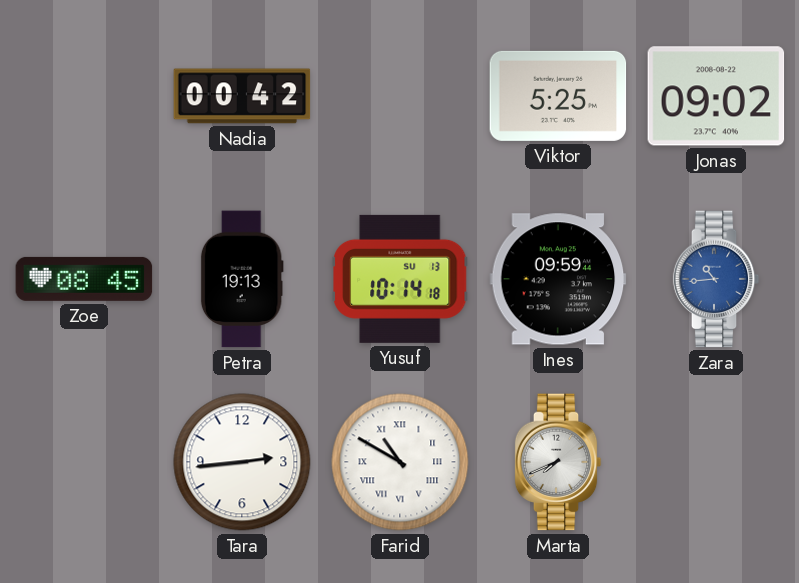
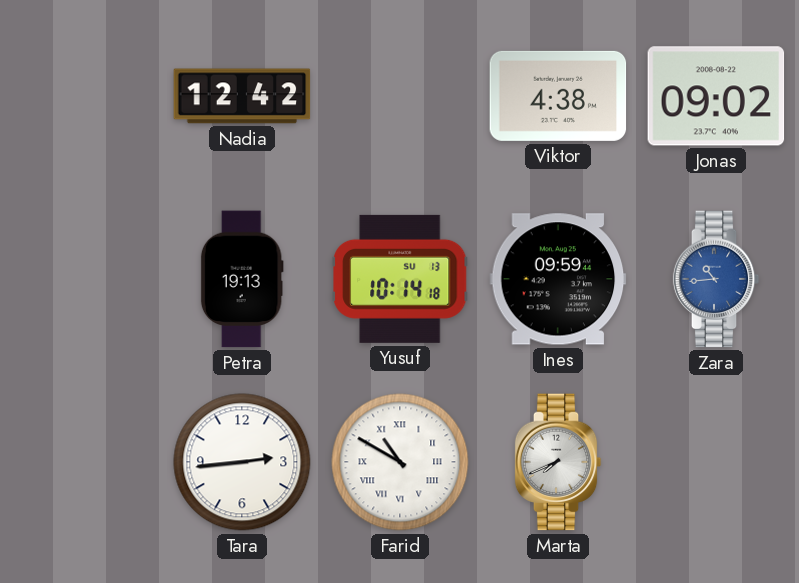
Nadia: 00:42 -> 12:42
Viktor: 5:25 -> 4:38
Zoe: 08:45 -> none
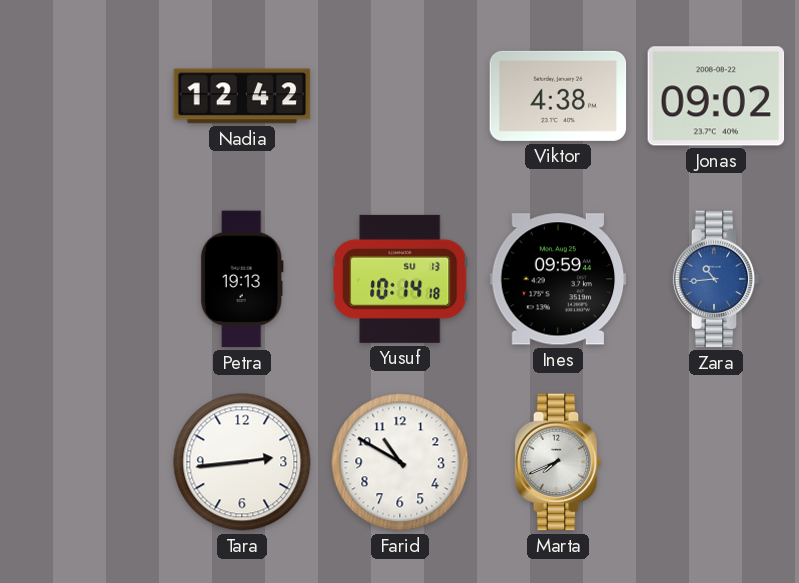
Farid numerals: Roman -> Arabic
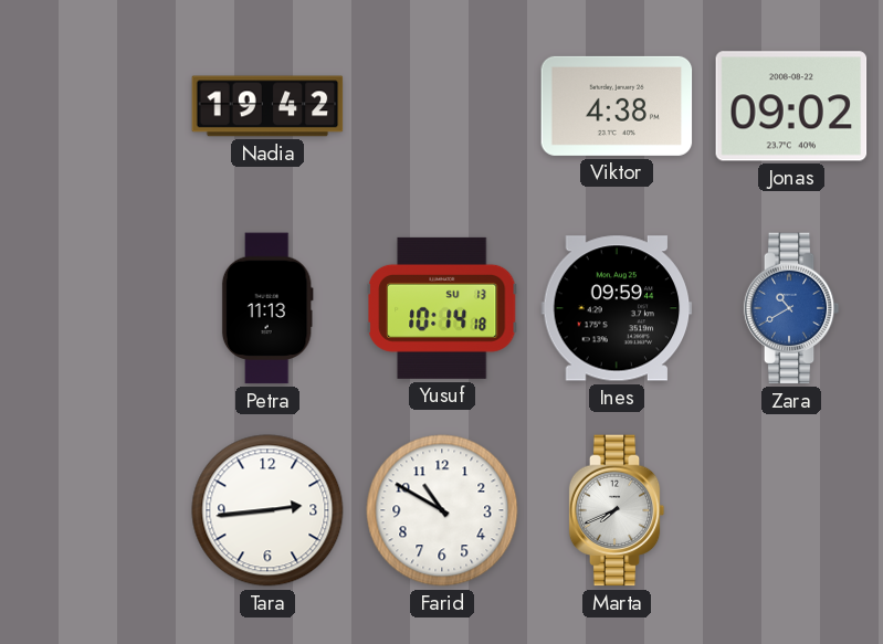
Nadia: 12:42 -> 19:42
Petra: 19:13 -> 11:13
Zara: 10:44 -> 10:40
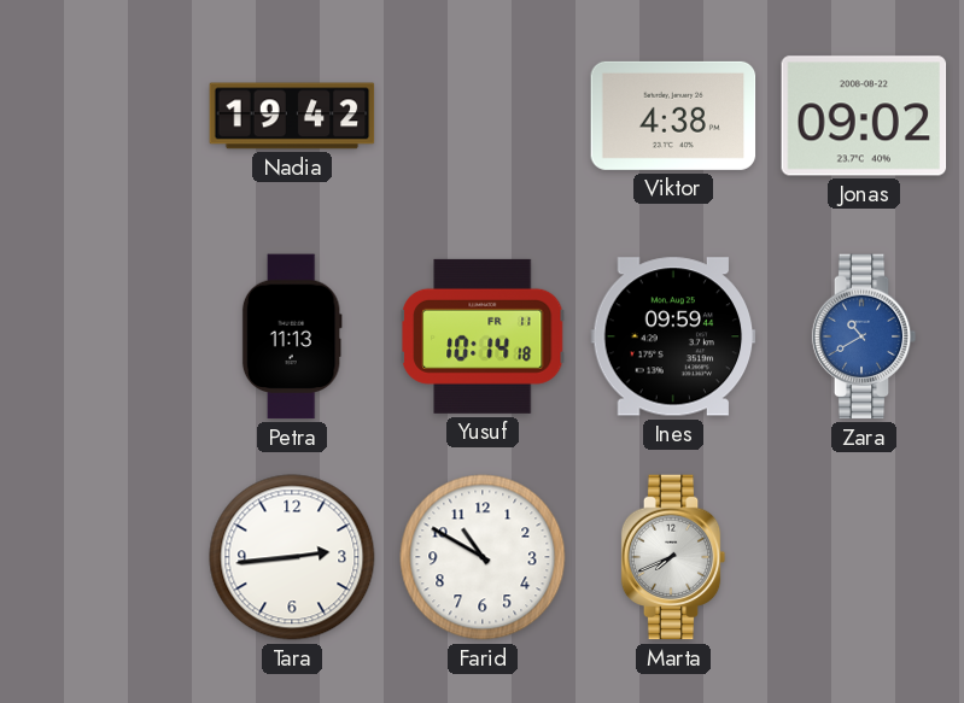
Yusuf date: SU 13 -> FR 11
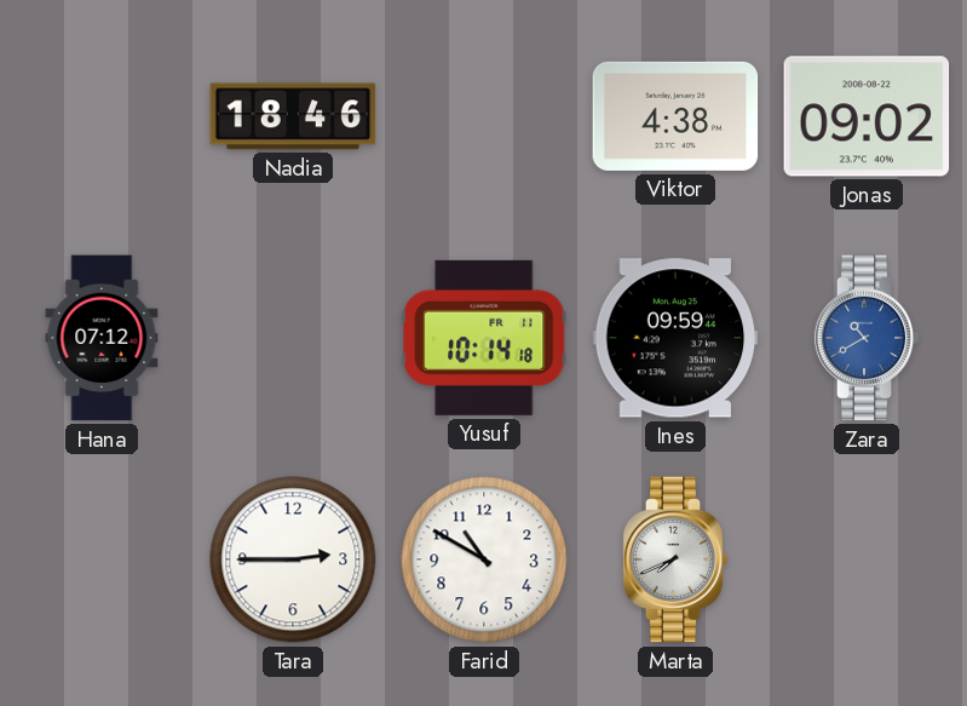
Nadia: 19:42 -> 18:46
Hana: none -> 07:12
Petra: 11:13 -> none
Tara: 2:44 -> 2:45
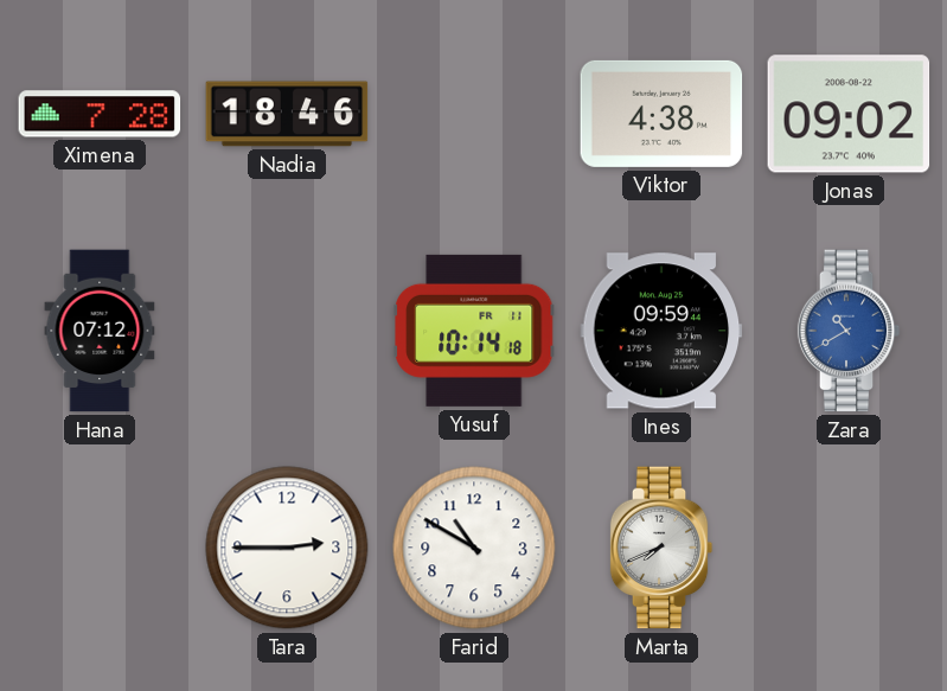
Ximena: none -> 7:28
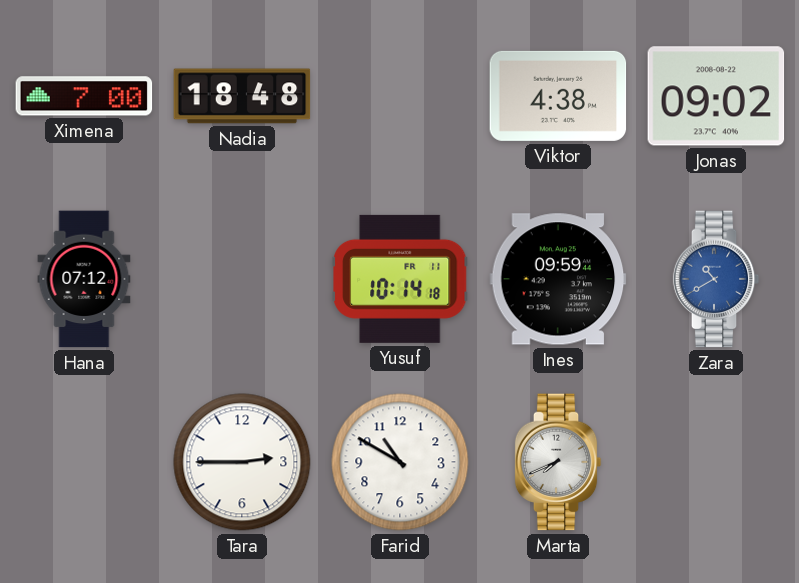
Ximena: 7:28 -> 7:00
Nadia: 18:46 -> 18:48
